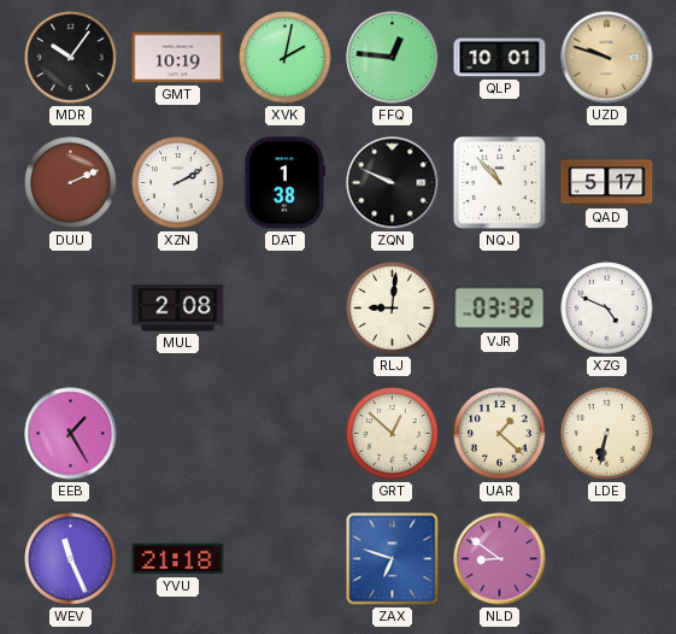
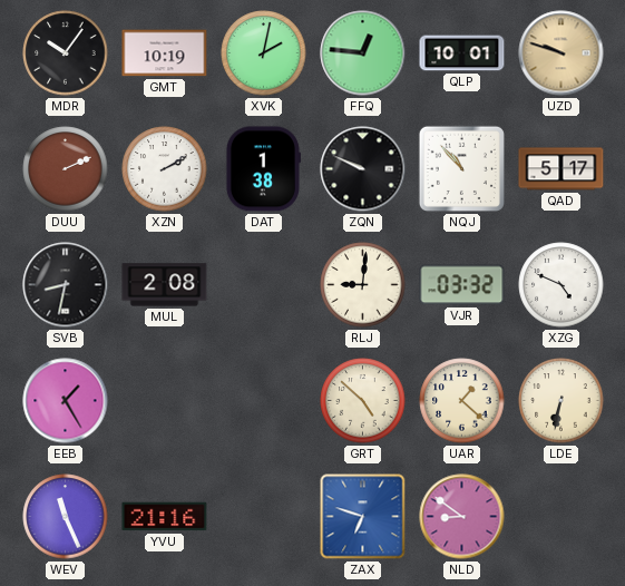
SVB: none -> 8:32
GRT: 12:52 -> 4:52
YVU: 21:18 -> 21:16
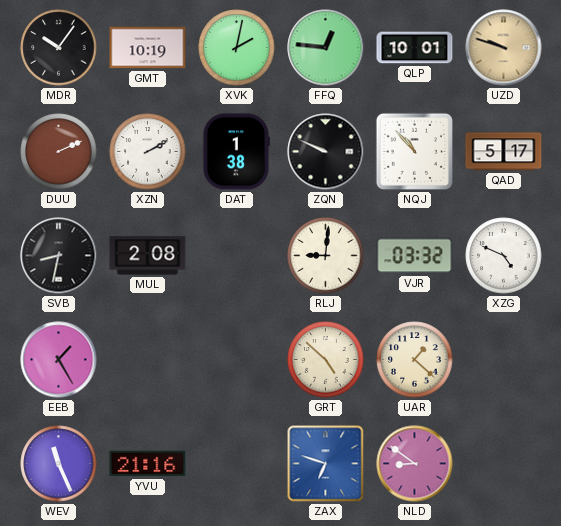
LDE: 6:32 -> none
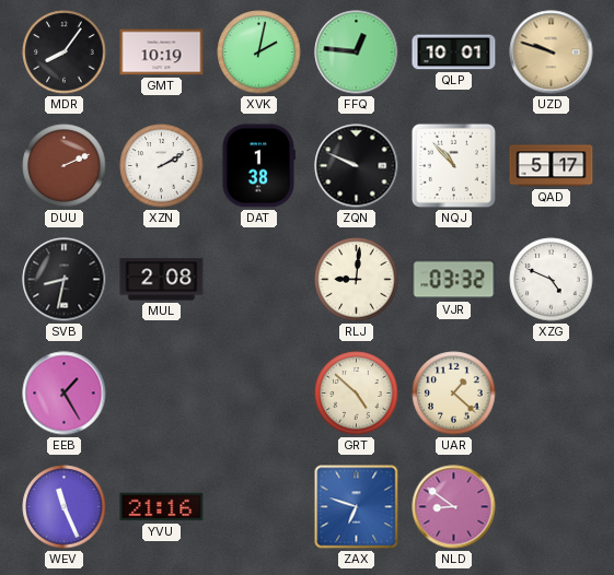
MDR: 10:06 -> 8:06
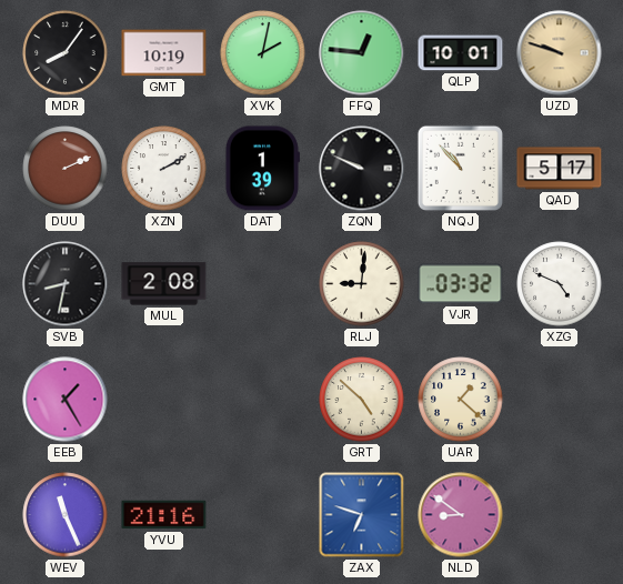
DAT: 1:38 -> 1:39
